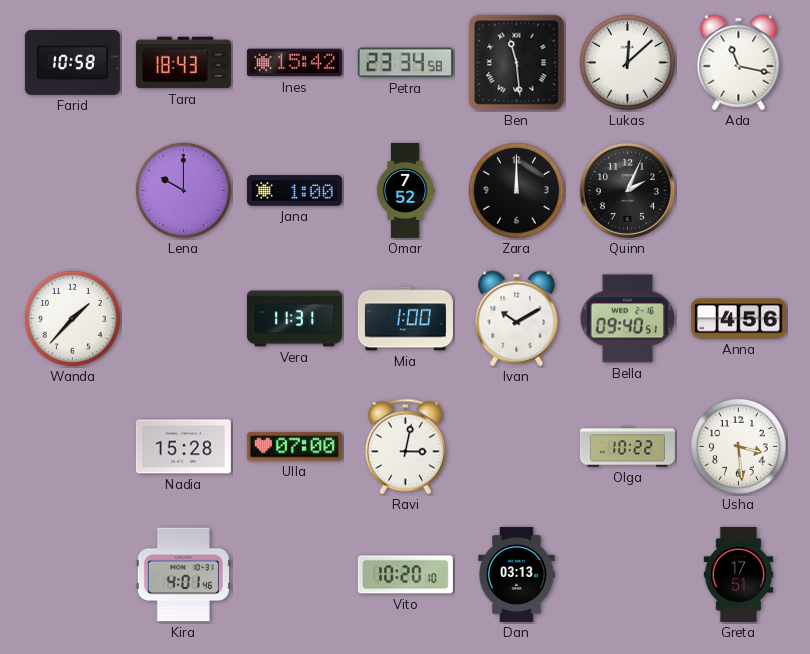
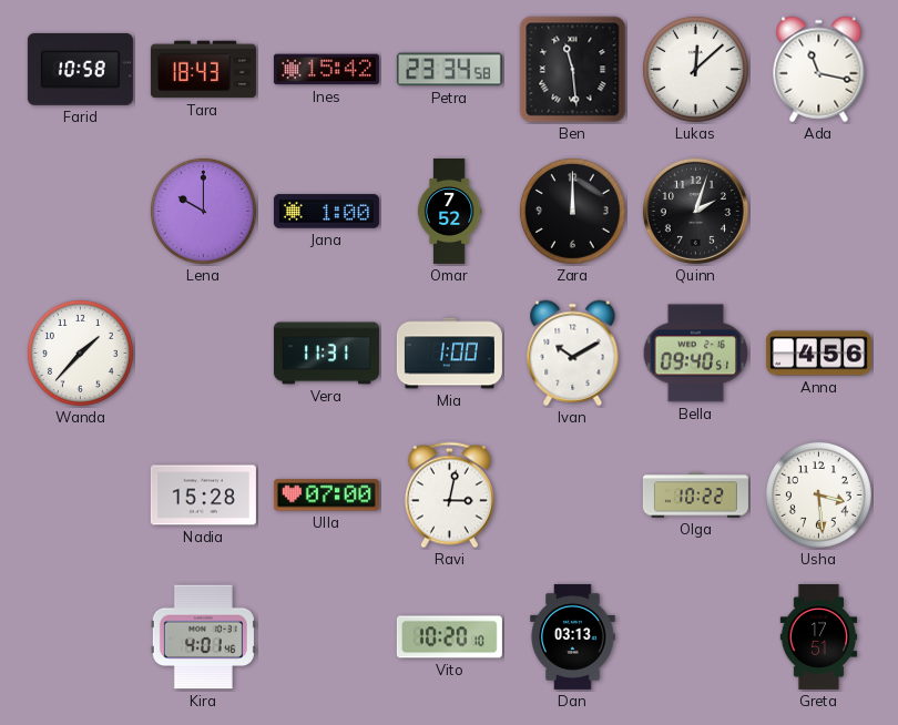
Quinn: 2:04 -> 2:03
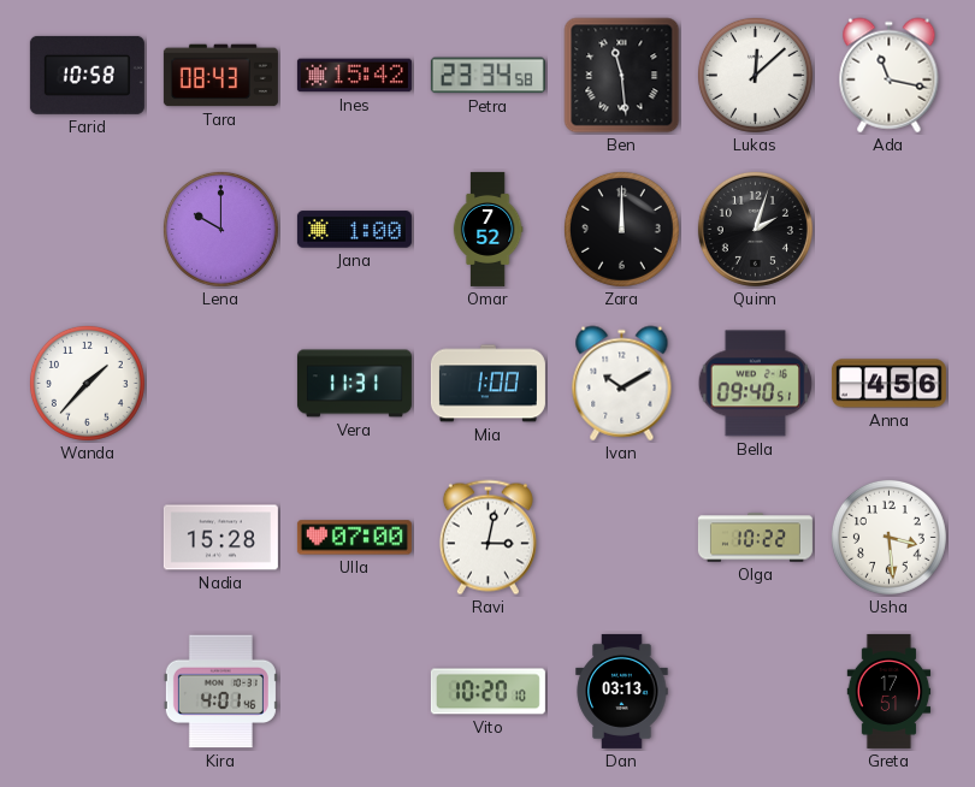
Tara: 18:43 -> 08:43
